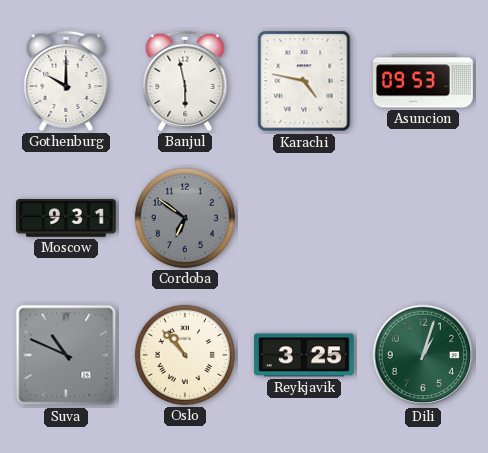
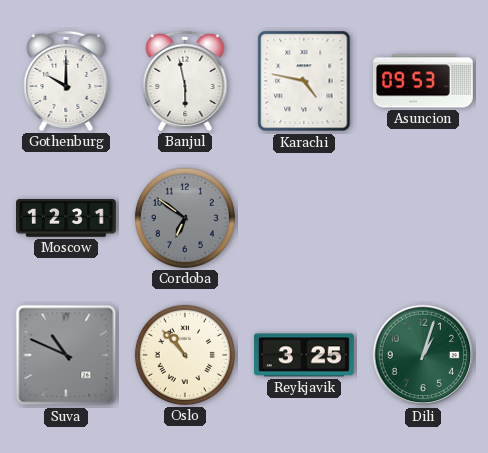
Moscow: 9:31 -> 12:31
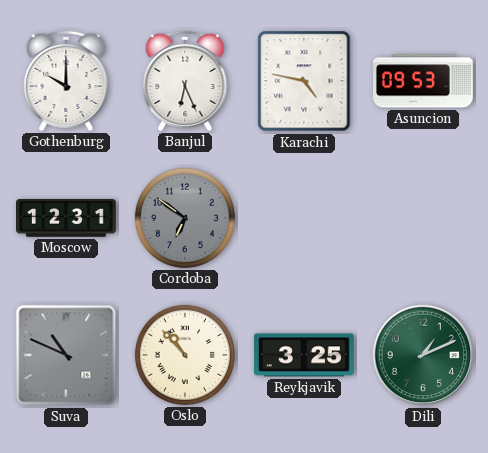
Banjul: 5:58 -> 6:26
Dili: 1:03 -> 1:11
